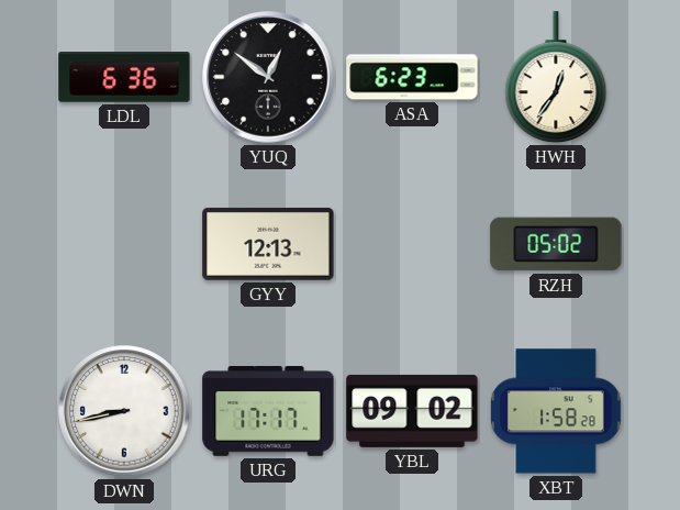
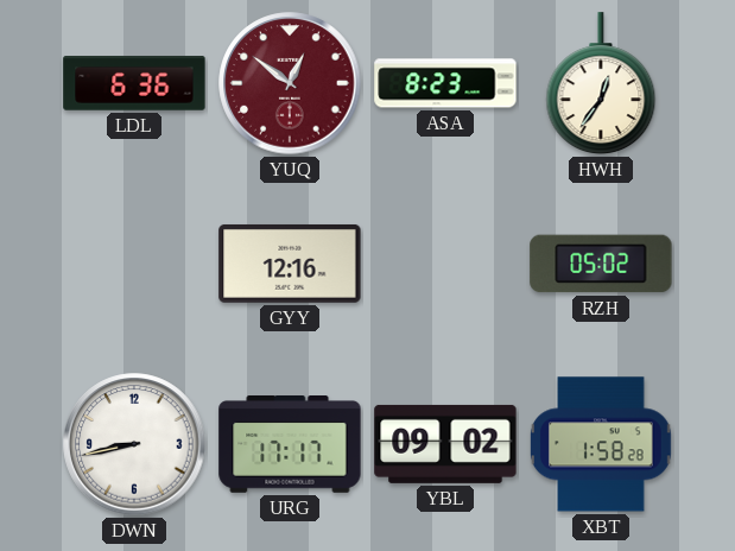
YUQ dial: black -> burgundy
ASA: 6:23 -> 8:23
GYY: 12:13 -> 12:16
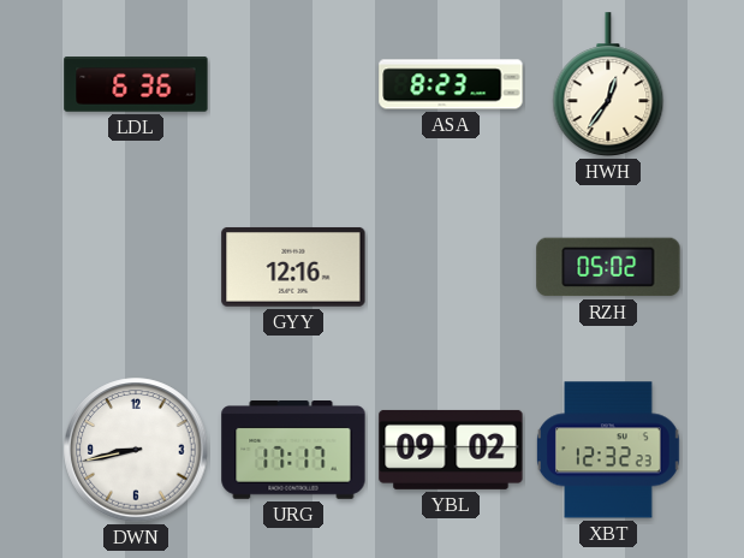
YUQ: 12:51 -> none
XBT: 1:58 -> 12:32
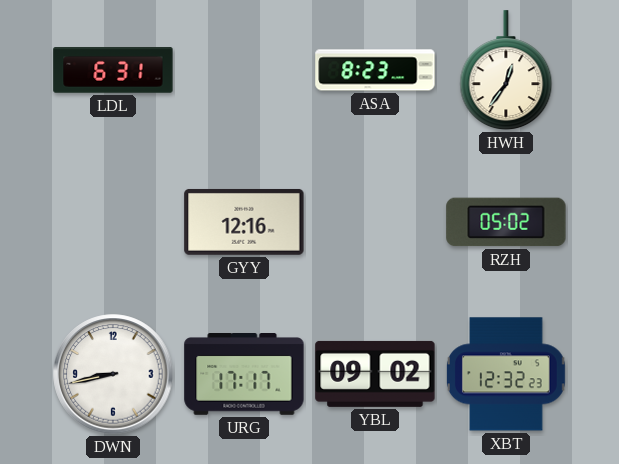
LDL: 6:36 -> 6:31
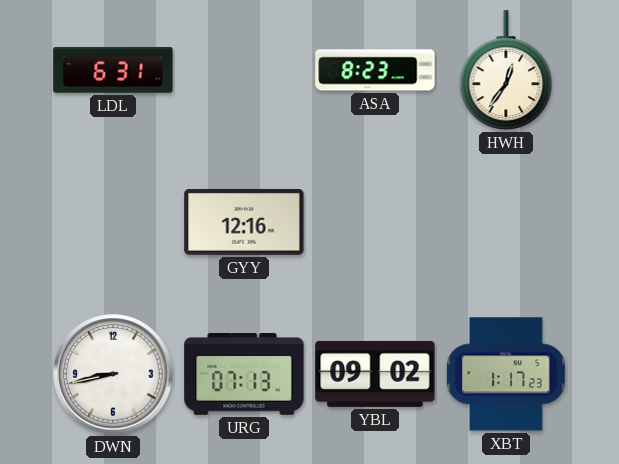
RZH: 05:02 -> none
URG: 17:17 -> 07:13
XBT: 12:32 -> 1:17
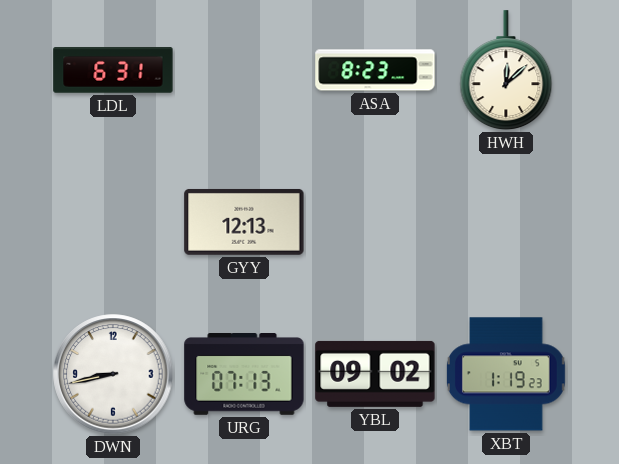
HWH: 12:36 -> 12:08
GYY: 12:16 -> 12:13
XBT: 1:17 -> 1:19
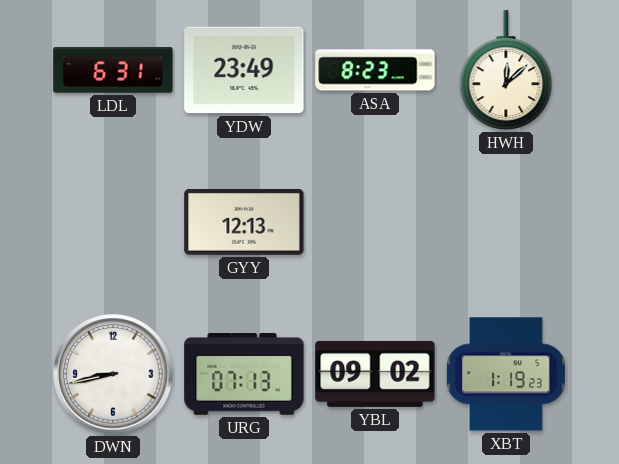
YDW: none -> 23:49
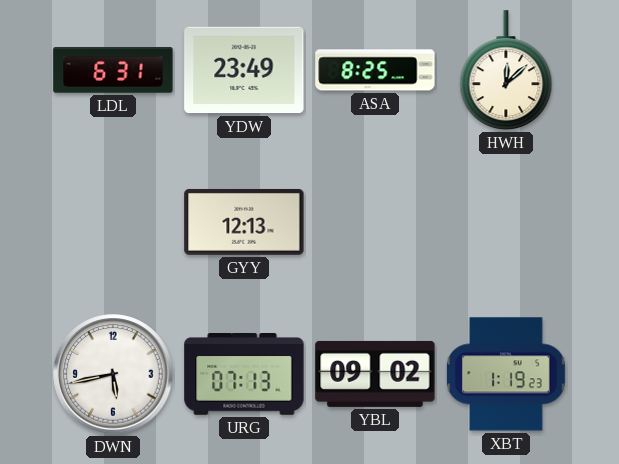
ASA: 8:23 -> 8:25
DWN: 8:43 -> 5:43
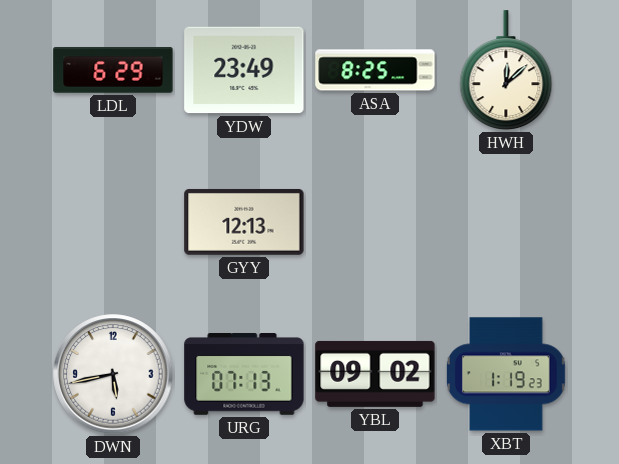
LDL: 6:31 -> 6:29
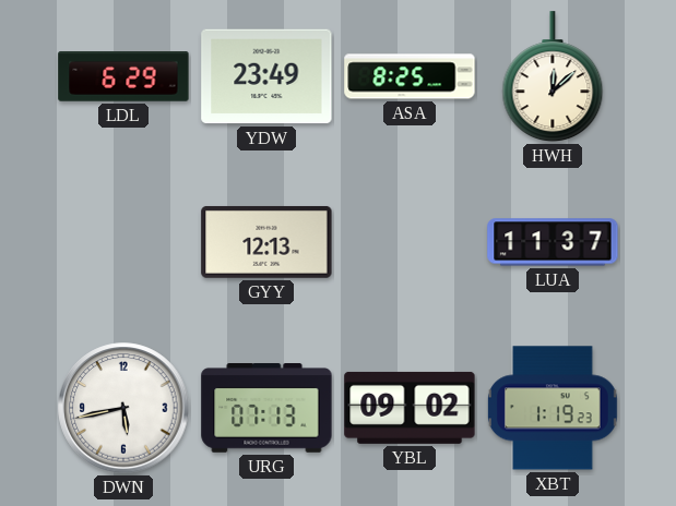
LUA: none -> 11:37
